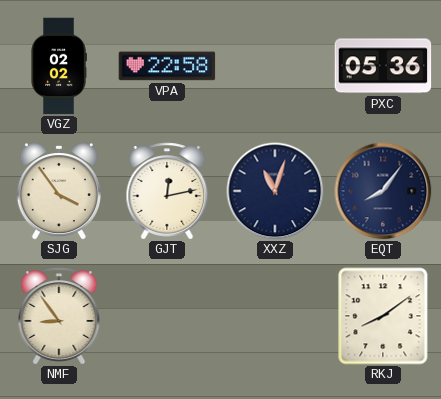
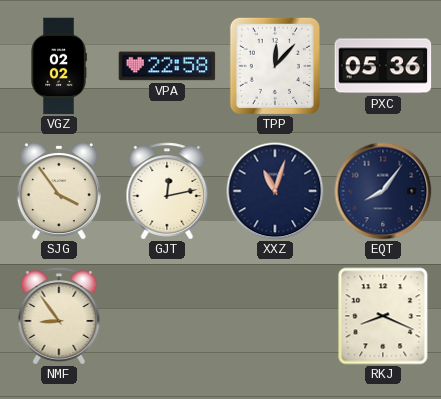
TPP: none -> 12:07
RKJ: 8:09 -> 8:19
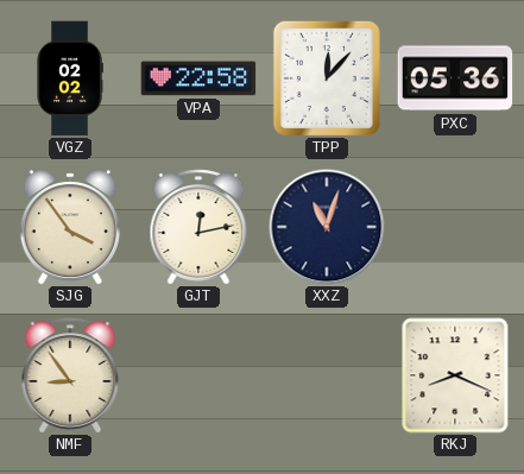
EQT: 8:06 -> none
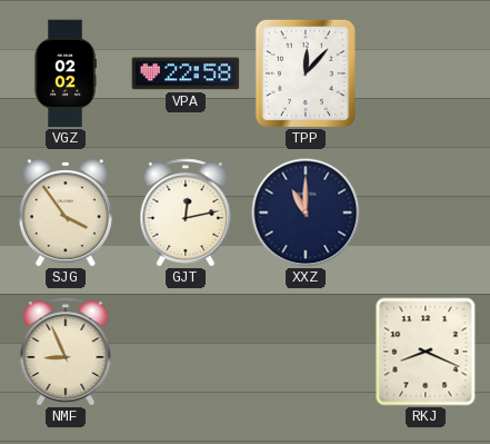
PXC: 05:36 -> none
XXZ: 11:03 -> 11:00
NMF: 8:54 -> 8:56
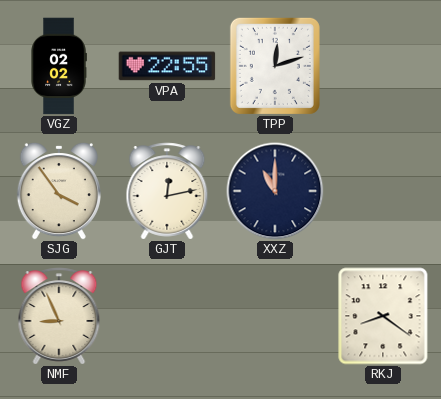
VPA: 22:58 -> 22:55
TPP: 12:07 -> 12:12
RKJ: 8:19 -> 8:21
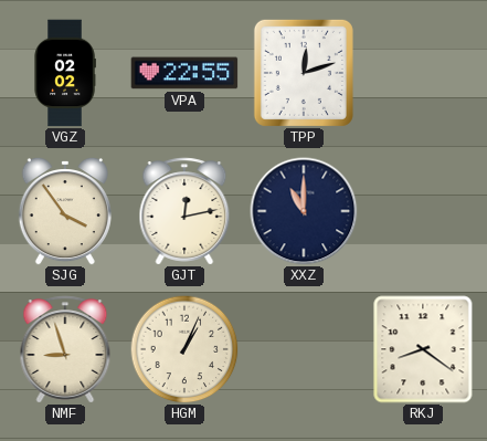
NMF: 8:56 -> 8:57
HGM: none -> 1:04
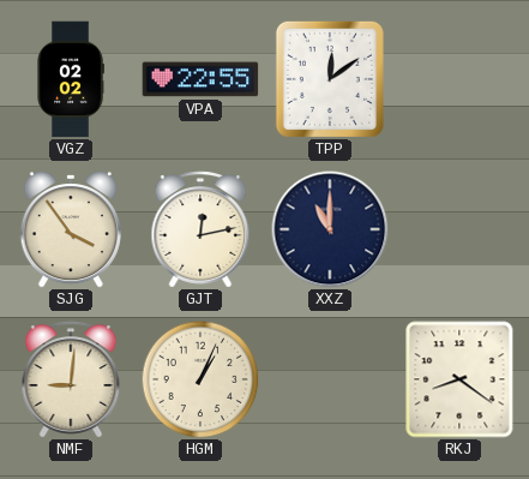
TPP: 12:12 -> 12:09
NMF: 8:57 -> 9:01
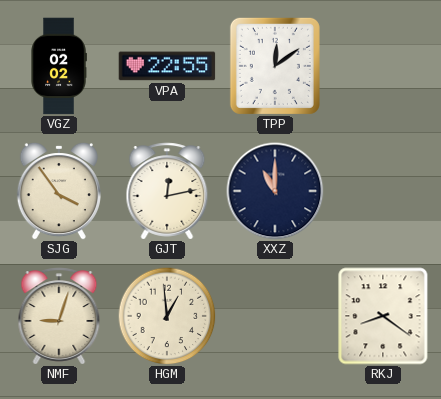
NMF: 9:01 -> 9:03
HGM: 1:04 -> 12:59
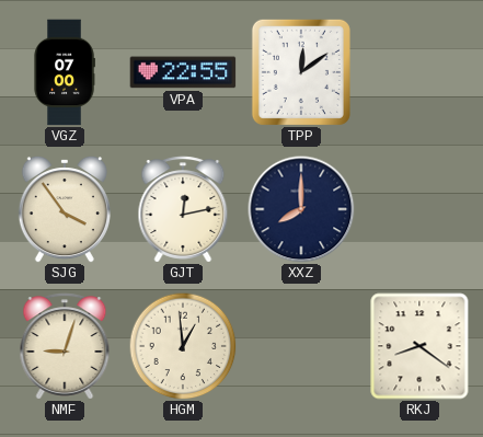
VGZ: 02:02 -> 07:00
XXZ: 11:00 -> 8:00
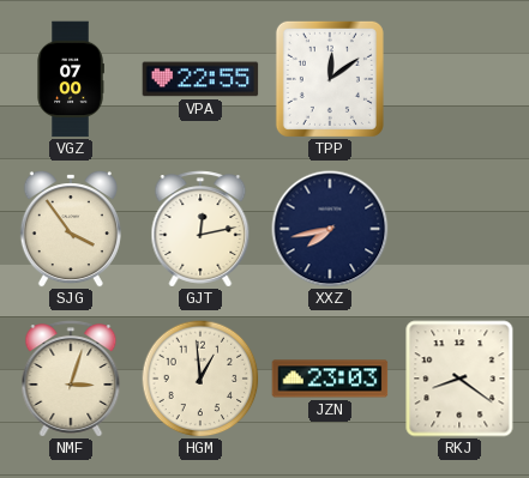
XXZ: 8:00 -> 7:43
NMF: 9:03 -> 3:03
JZN: none -> 23:03
